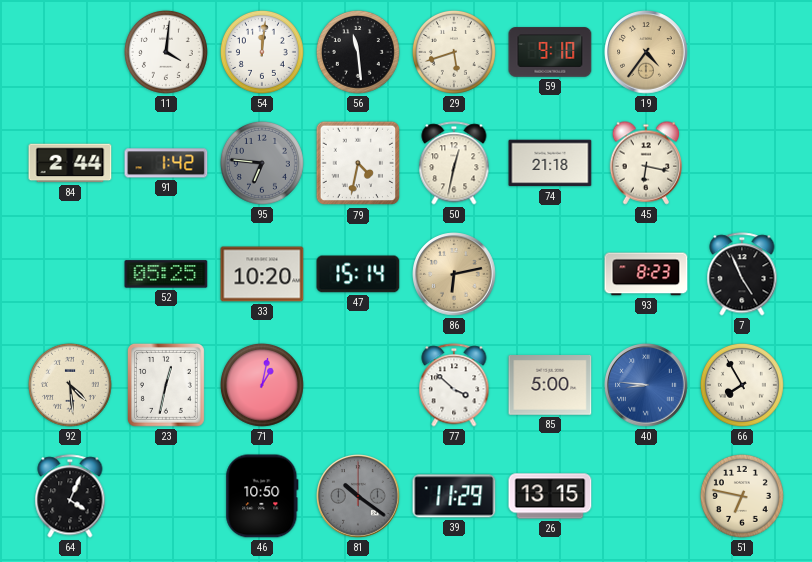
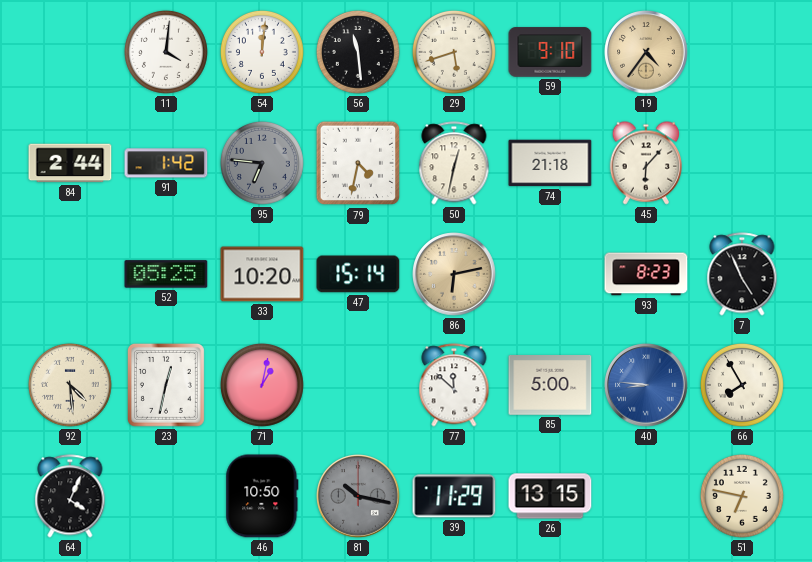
45: 6:17 -> 6:07
77: 3:52 -> 11:52
81: 10:21 -> 10:17
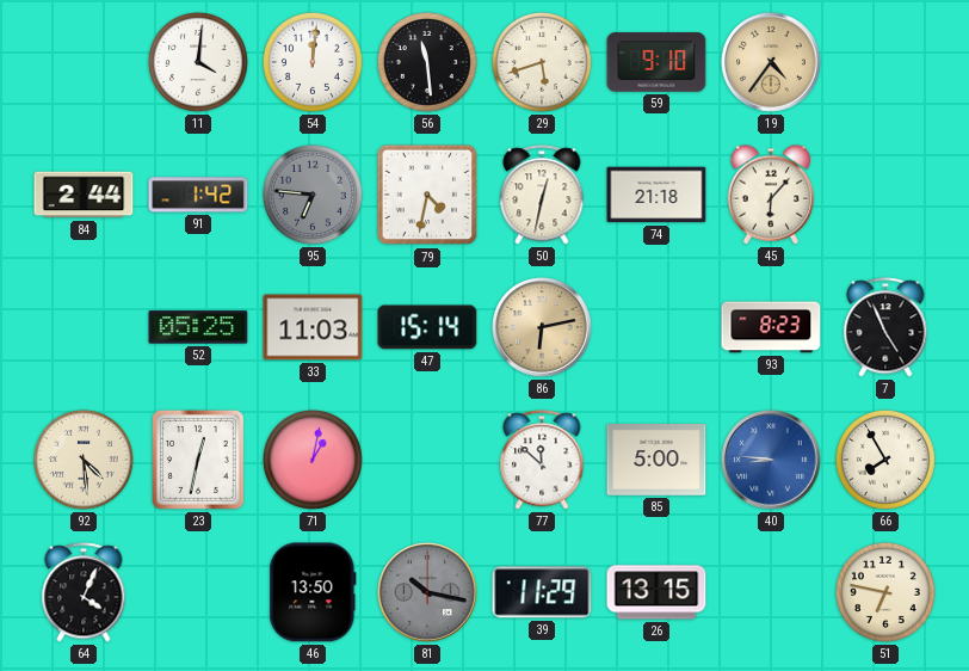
33: 10:20 -> 11:03
46: 10:50 -> 13:50
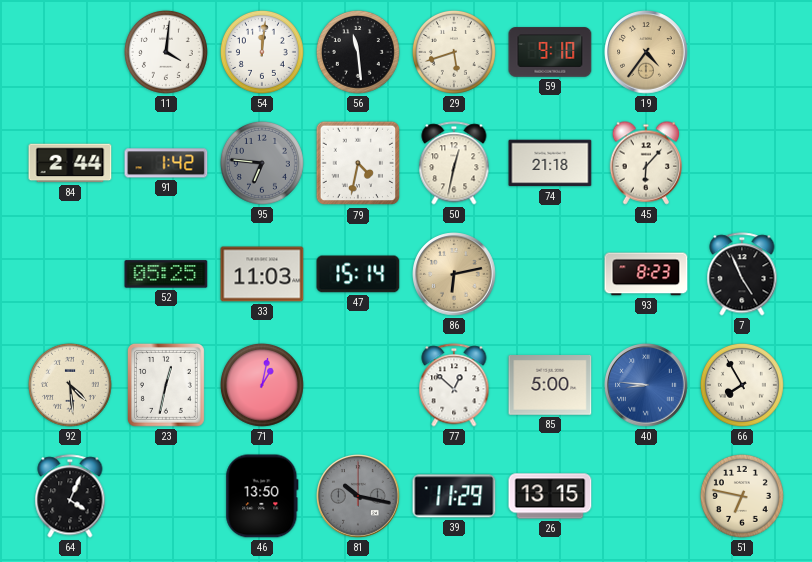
77: 11:52 -> 12:52
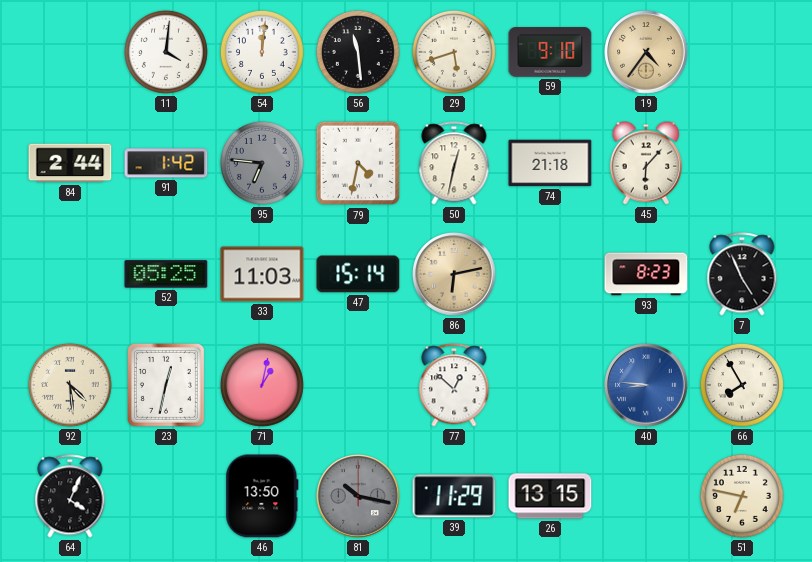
85: 5:00 -> none
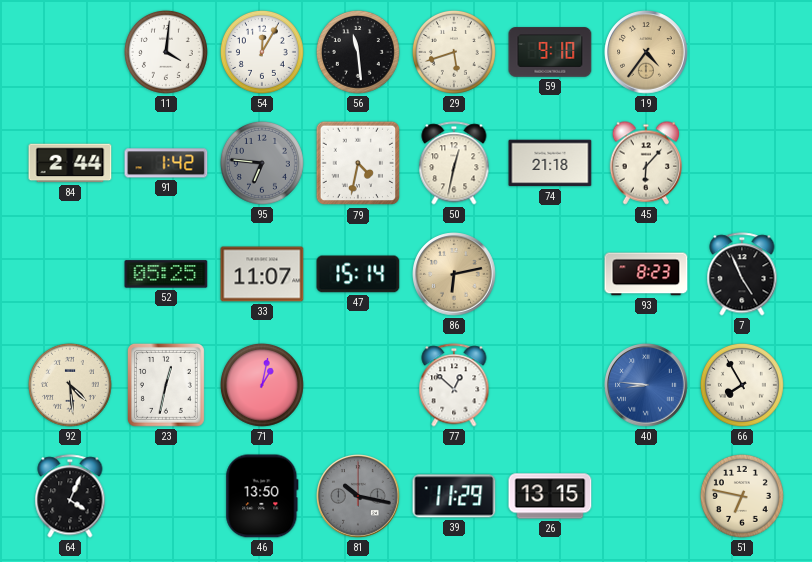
54: 12:01 -> 12:05
33: 11:03 -> 11:07
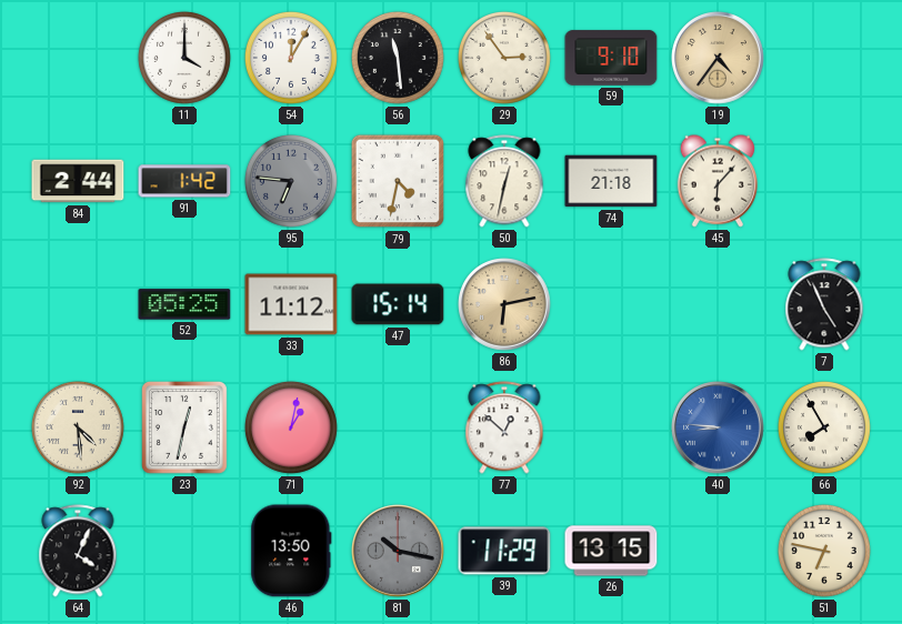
11: 4:01 -> 4:00
29: 5:42 -> 2:54
33: 11:07 -> 11:12
93: 8:23 -> none
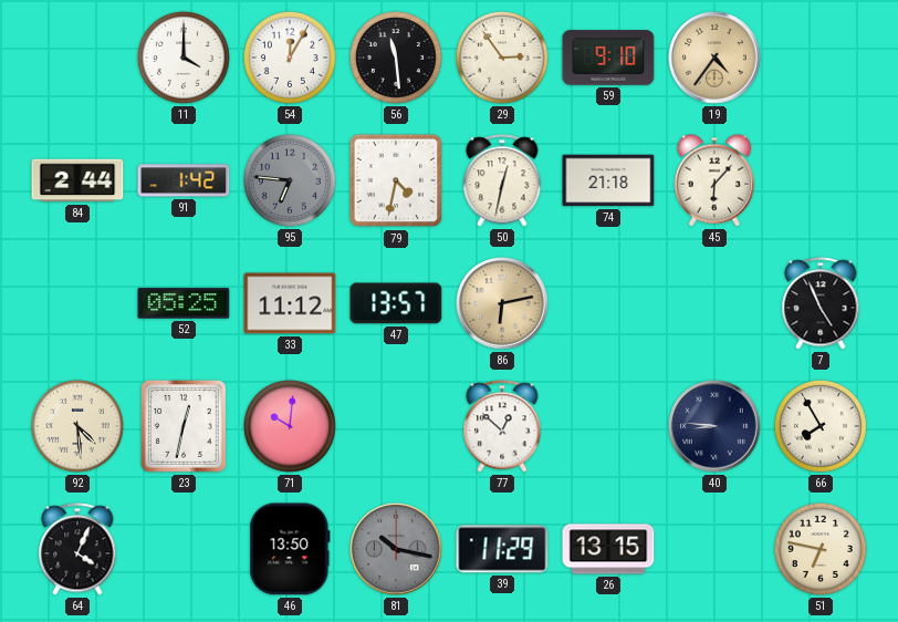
47: 15:14 -> 13:57
71: 1:02 -> 10:01
40 dial: blue -> navy
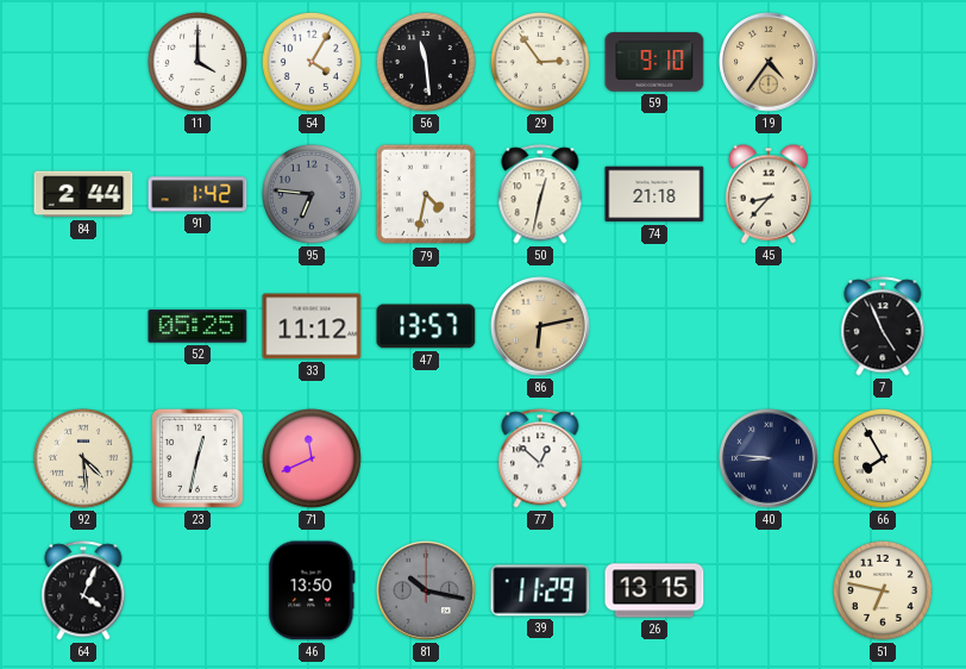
54: 12:05 -> 4:05
45: 6:07 -> 8:37
71: 10:01 -> 11:41
